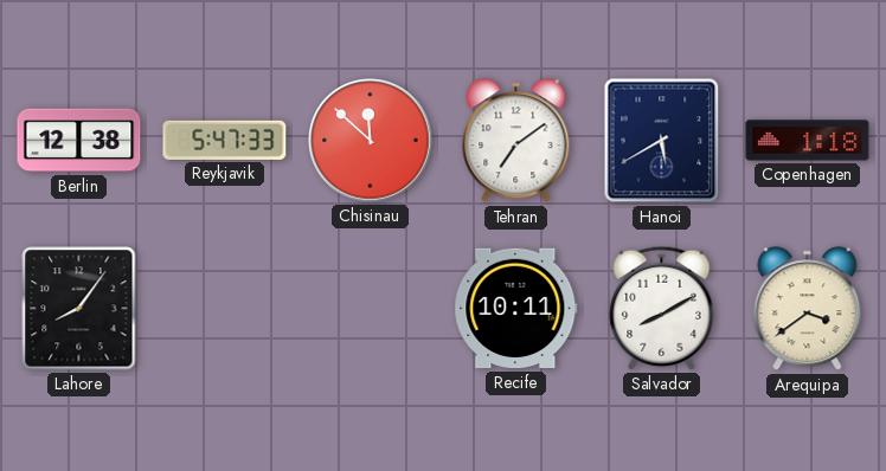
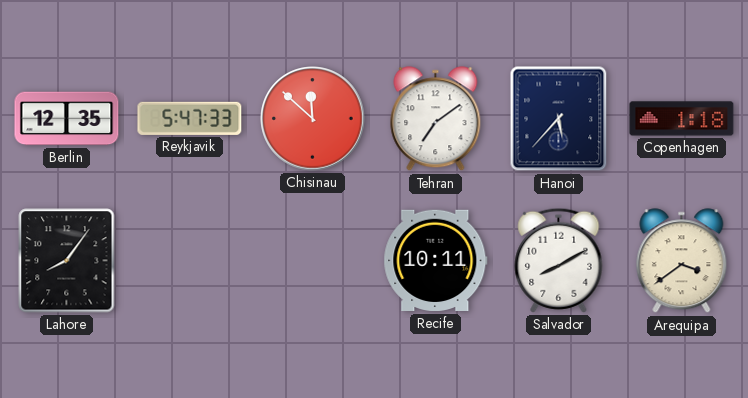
Berlin: 12:38 -> 12:35
Hanoi: 5:40 -> 5:37
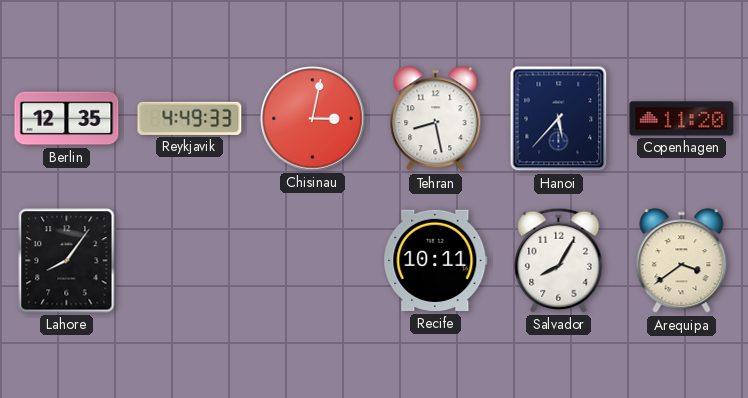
Reykjavik: 5:47 -> 4:49
Chisinau: 11:52 -> 3:02
Tehran: 7:09 -> 8:28
Copenhagen: 1:18 -> 11:20
Salvador: 8:10 -> 8:05
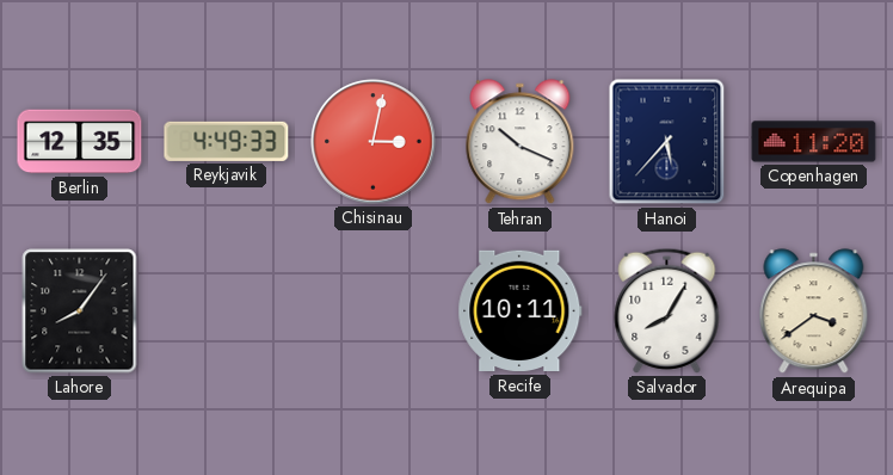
Tehran: 8:28 -> 10:19
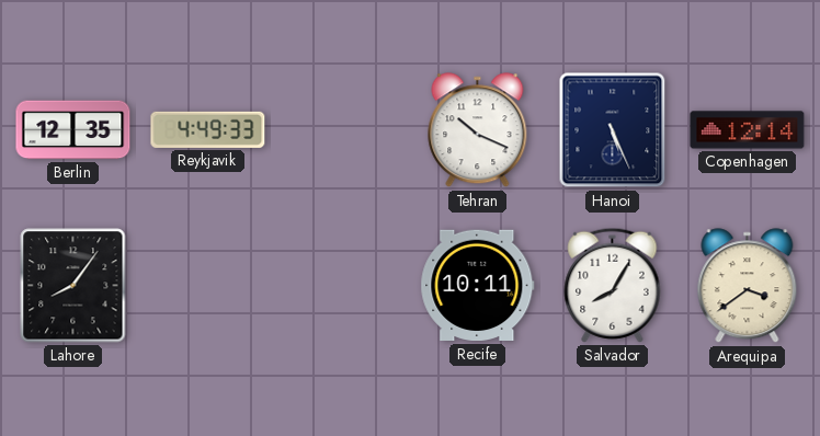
Chisinau: 3:02 -> none
Hanoi: 5:37 -> 5:26
Copenhagen: 11:20 -> 12:14
